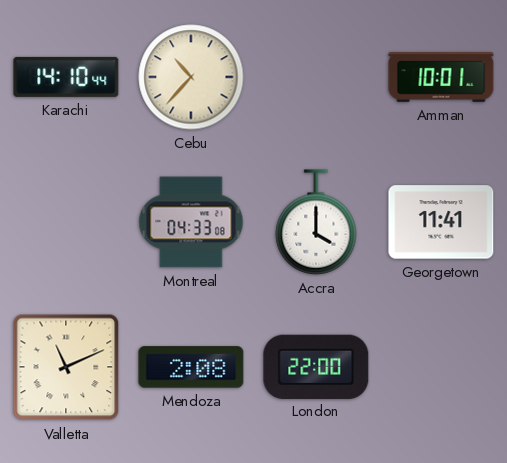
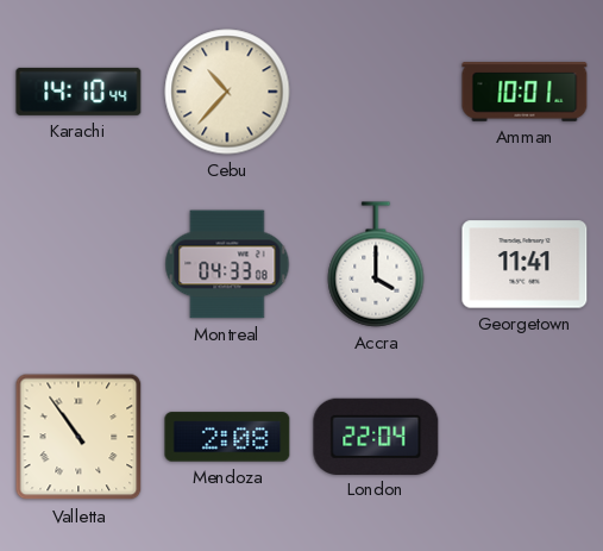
Valletta: 11:11 -> 10:54
London: 22:00 -> 22:04
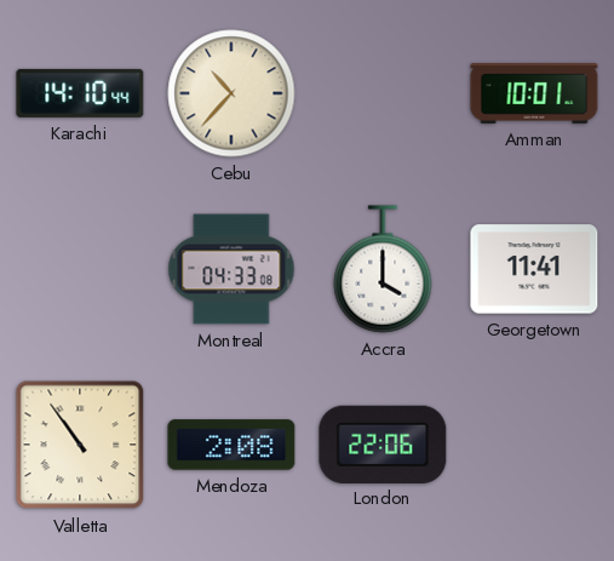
London: 22:04 -> 22:06
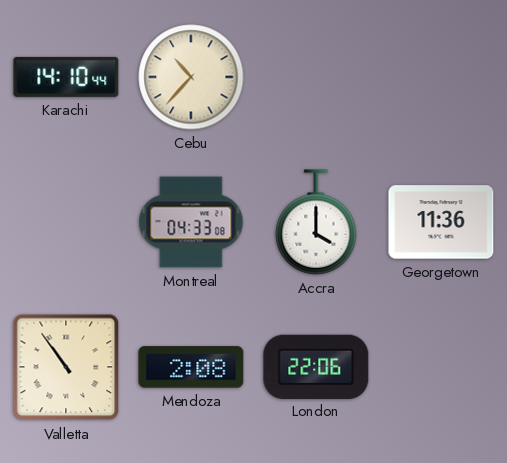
Amman: 10:01 -> none
Georgetown: 11:41 -> 11:36
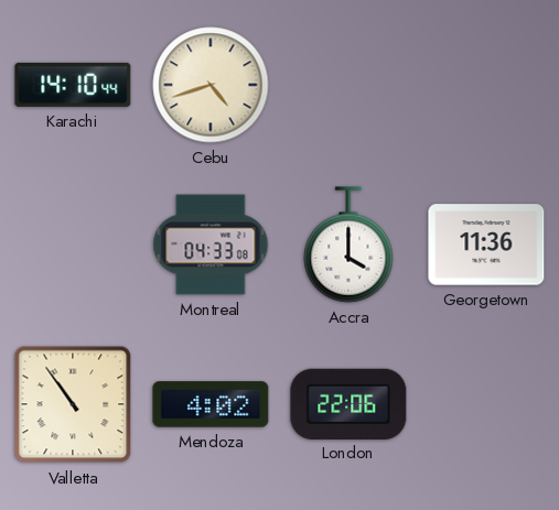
Cebu: 10:37 -> 4:42
Mendoza: 2:08 -> 4:02
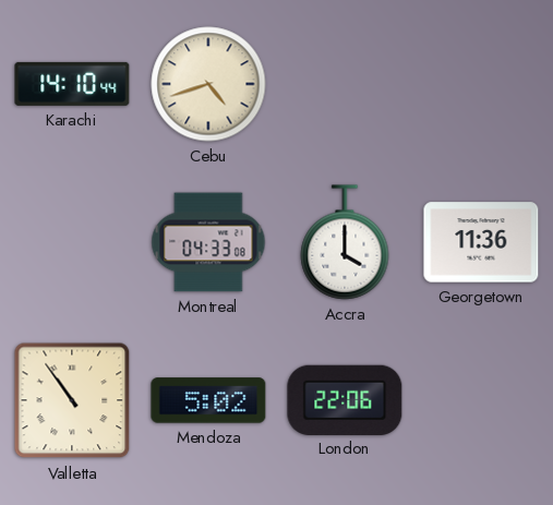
Mendoza: 4:02 -> 5:02
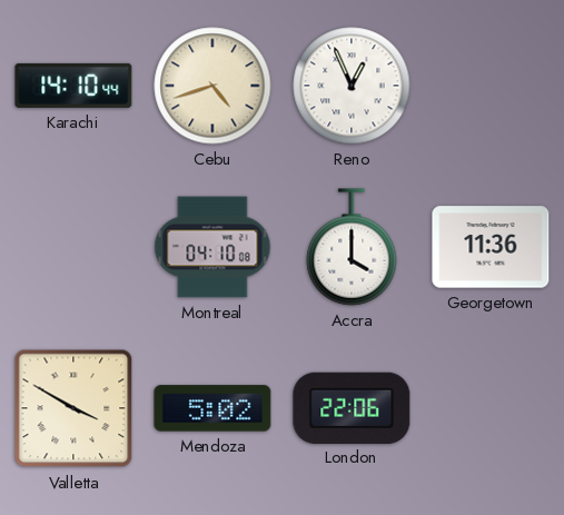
Reno: none -> 12:56
Montreal: 04:33 -> 04:10
Valletta: 10:54 -> 3:50
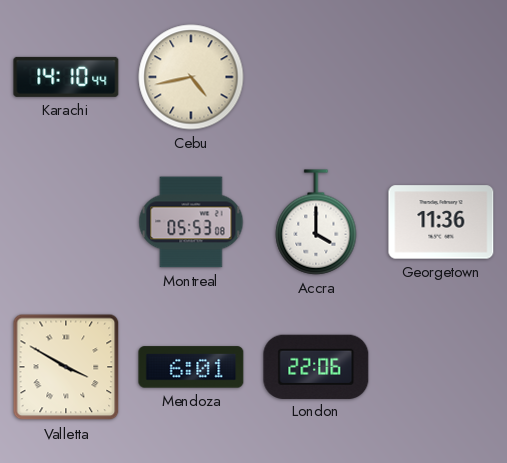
Cebu: 4:42 -> 4:43
Reno: 12:56 -> none
Montreal: 04:10 -> 05:53
Mendoza: 5:02 -> 6:01
